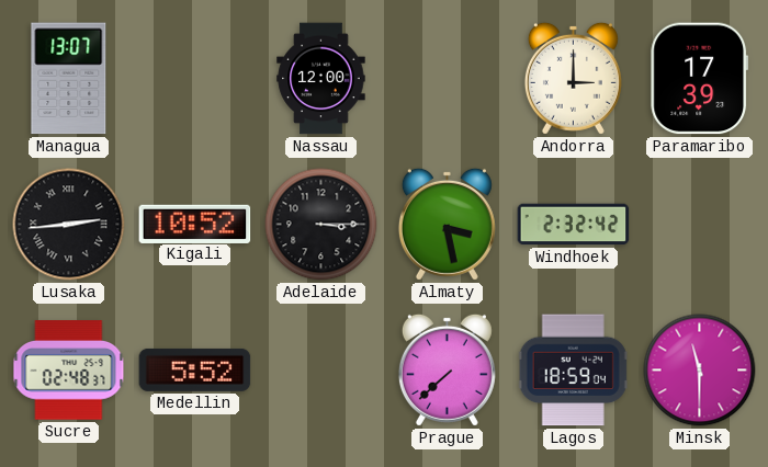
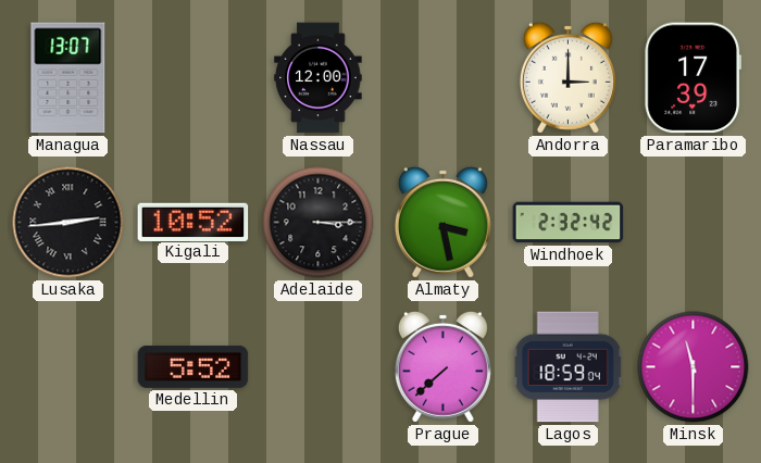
Sucre: 02:48 -> none
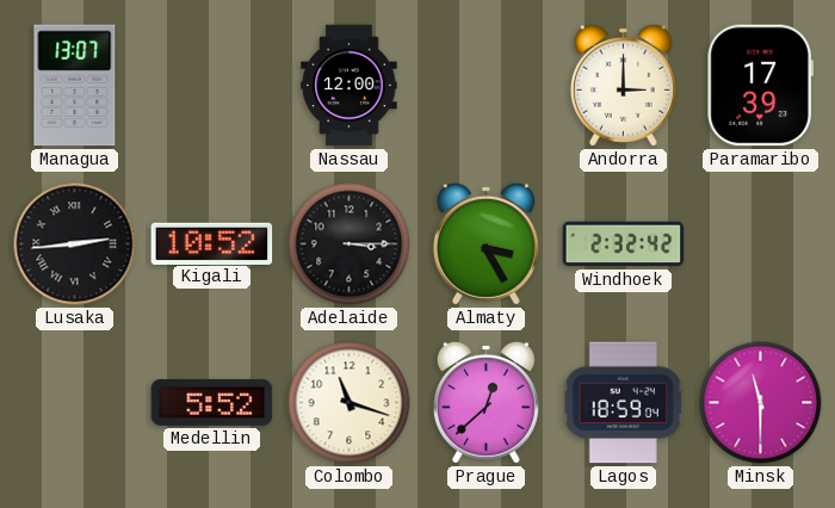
Almaty: 3:28 -> 3:25
Colombo: none -> 11:18
Prague: 7:38 -> 12:38
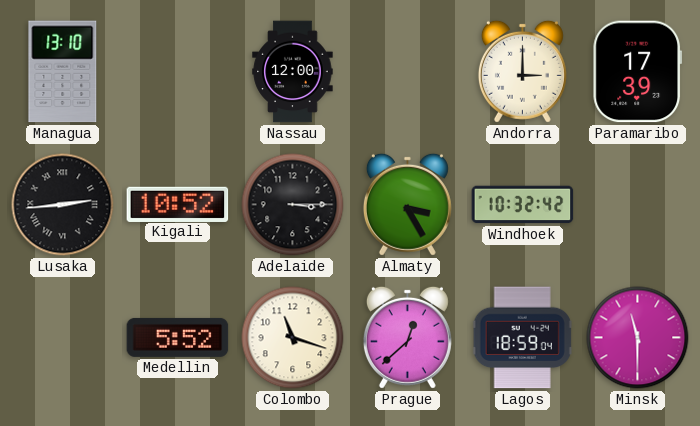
Managua: 13:07 -> 13:10
Windhoek: 2:32 -> 10:32
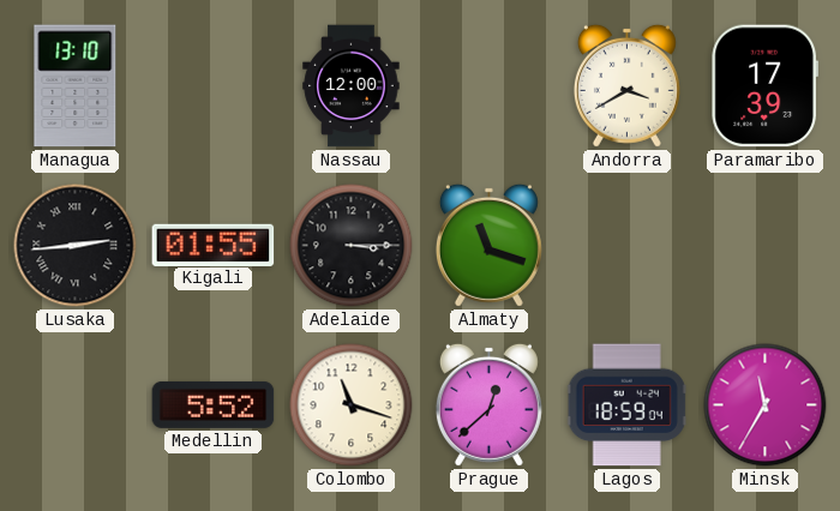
Andorra: 3:00 -> 3:40
Kigali: 10:52 -> 01:55
Almaty: 3:25 -> 11:18
Windhoek: 10:32 -> none
Minsk: 11:30 -> 11:35
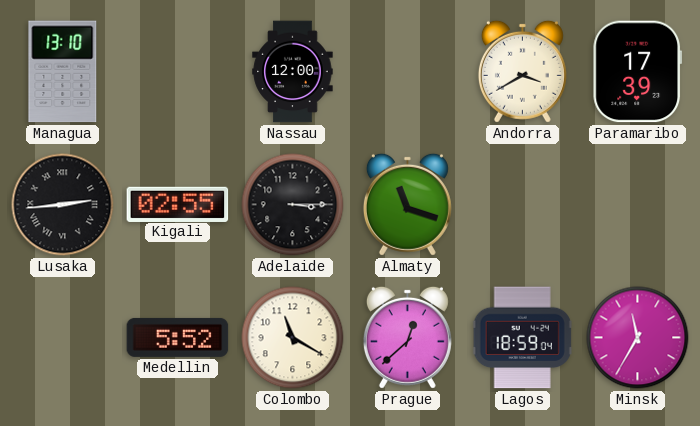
Kigali: 01:55 -> 02:55
Colombo: 11:18 -> 11:20
